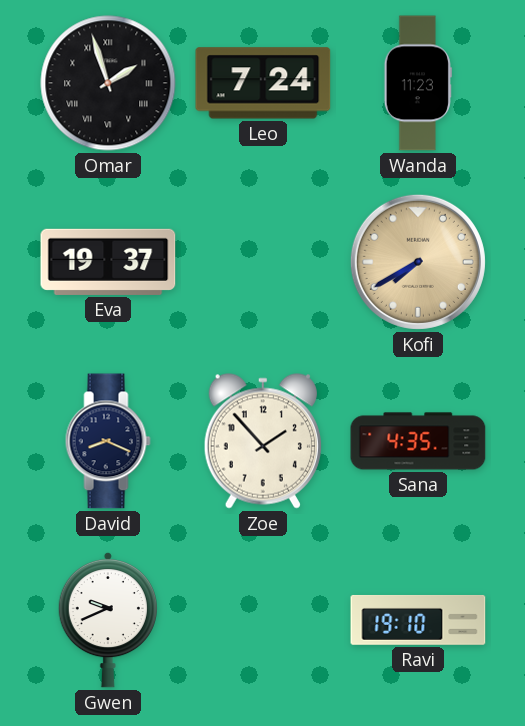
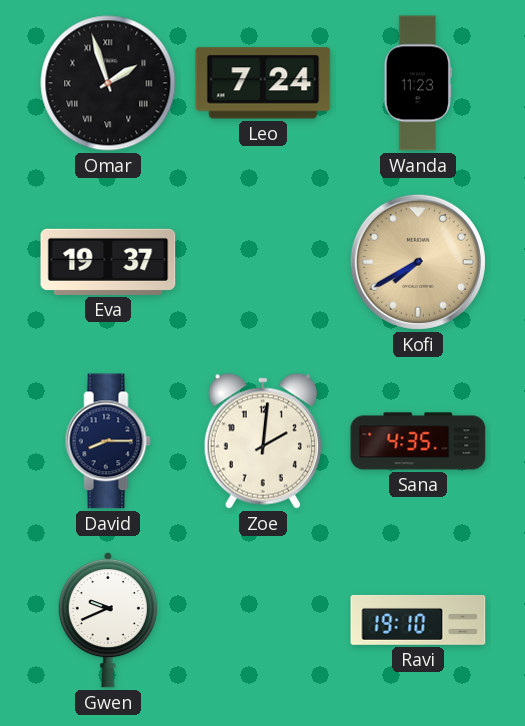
David: 8:19 -> 8:15
Zoe: 1:53 -> 2:01
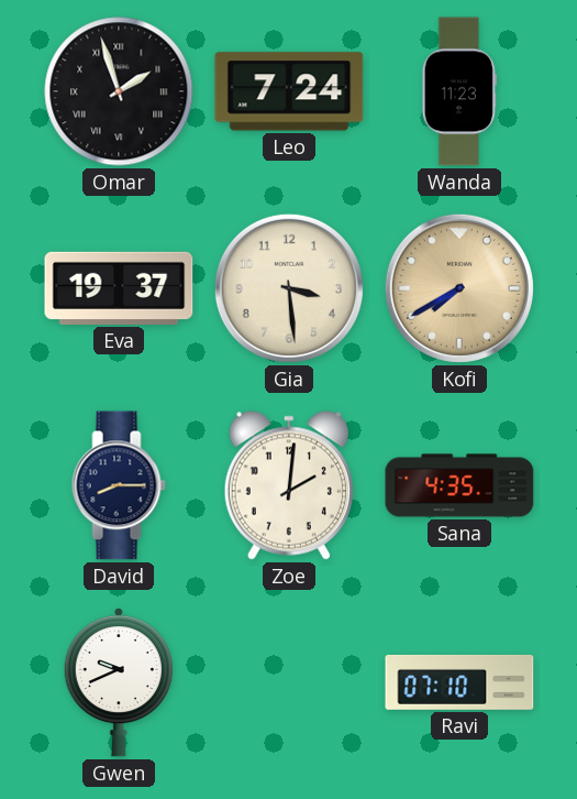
Gia: none -> 3:29
Ravi: 19:10 -> 07:10
